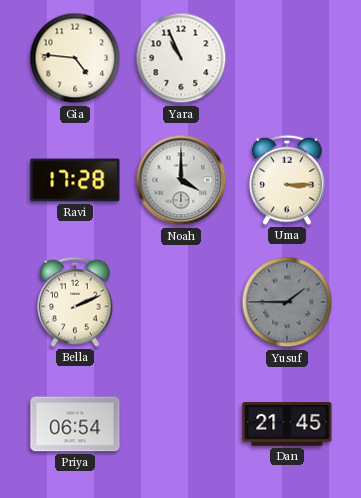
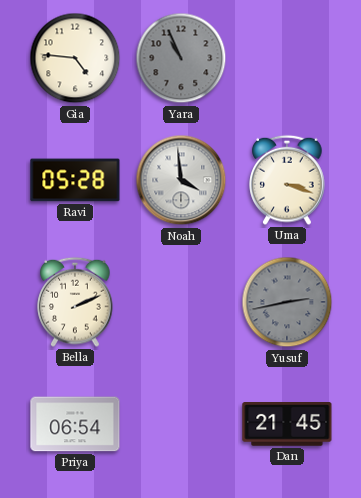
Yara dial: white -> grey
Ravi: 17:28 -> 05:28
Noah: 4:00 -> 3:59
Uma: 3:15 -> 3:18
Yusuf: 1:45 -> 2:43
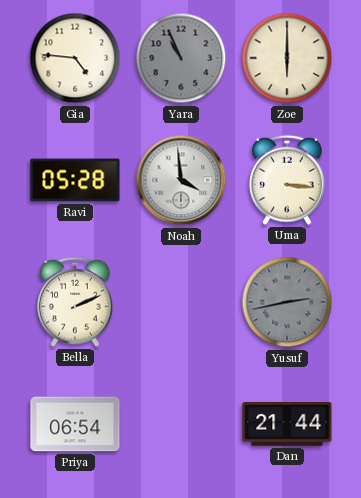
Zoe: none -> 6:00
Uma: 3:18 -> 3:16
Dan: 21:45 -> 21:44
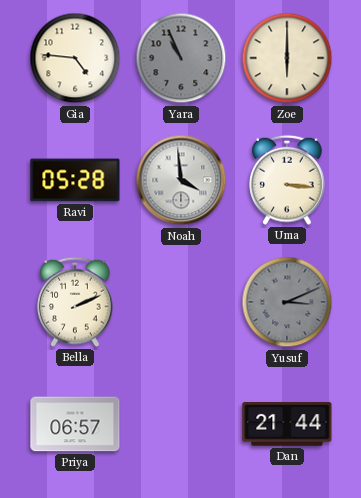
Yusuf: 2:43 -> 3:11
Priya: 06:54 -> 06:57
